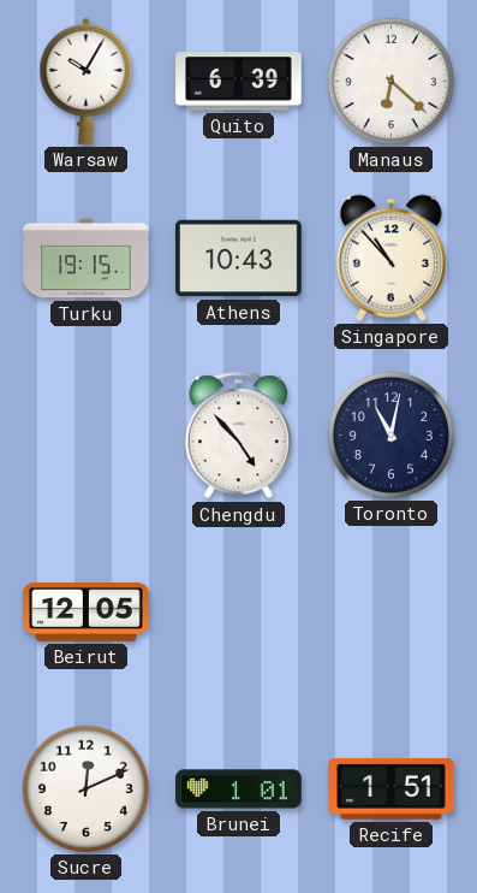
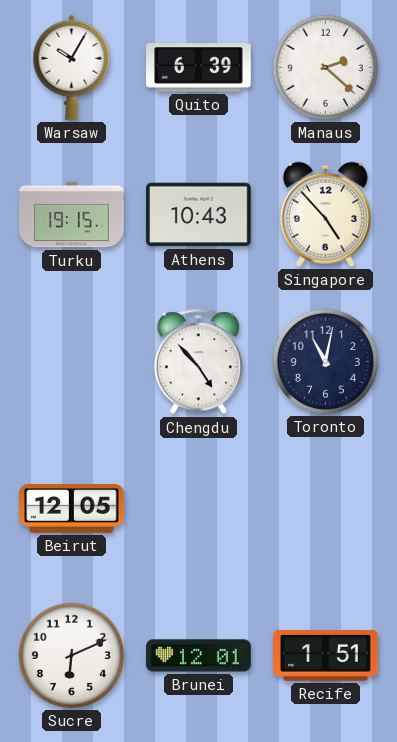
Manaus: 6:22 -> 2:22
Singapore: 10:53 -> 4:53
Sucre: 12:11 -> 6:11
Brunei: 1:01 -> 12:01
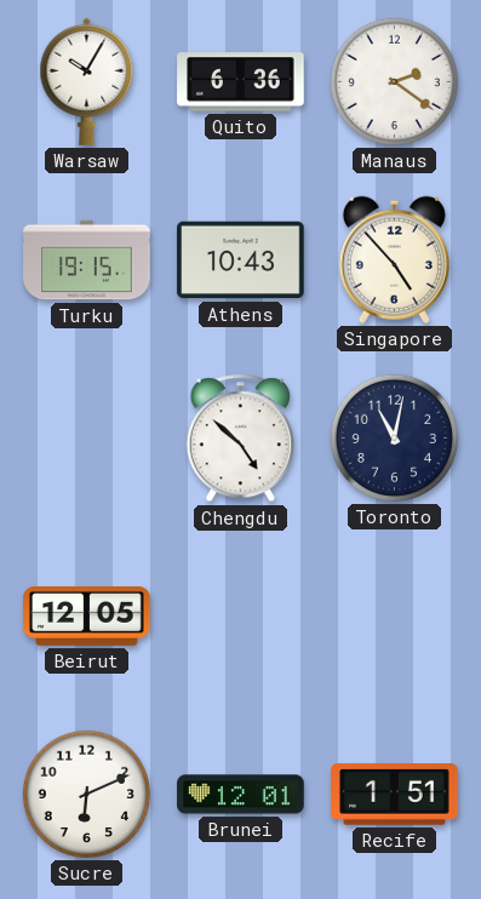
Quito: 6:39 -> 6:36
Manaus: 2:22 -> 2:21
Chengdu: 4:53 -> 4:52
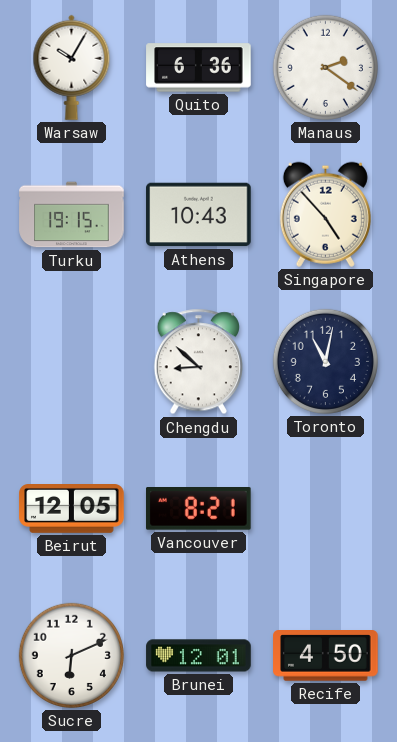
Chengdu: 4:52 -> 8:52
Vancouver: none -> 8:21
Recife: 1:51 -> 4:50
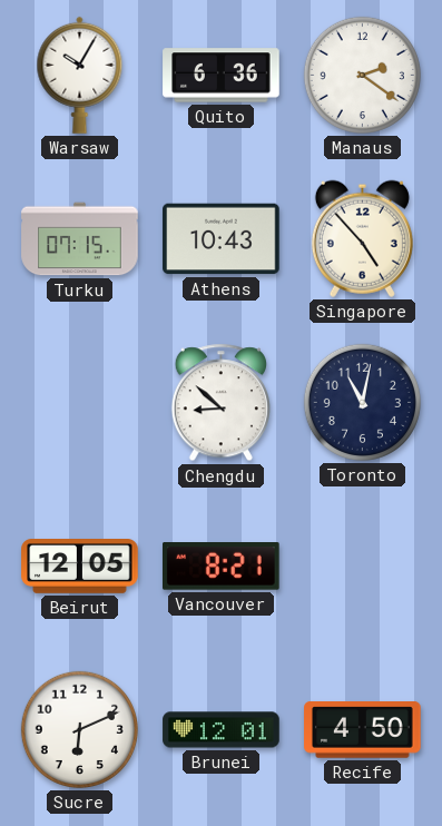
Turku: 19:15 -> 07:15
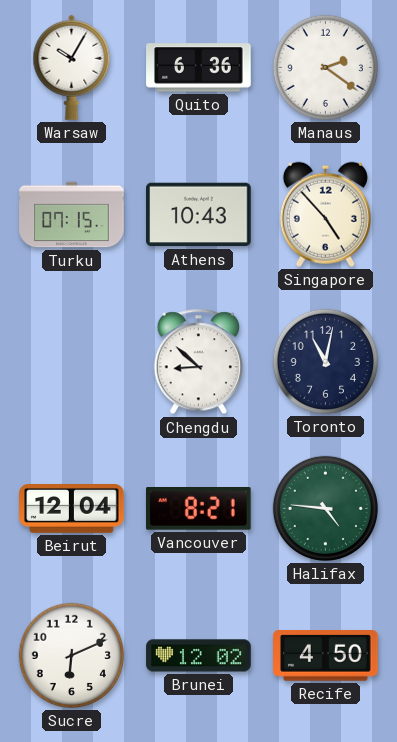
Beirut: 12:05 -> 12:04
Halifax: none -> 4:46
Brunei: 12:01 -> 12:02
